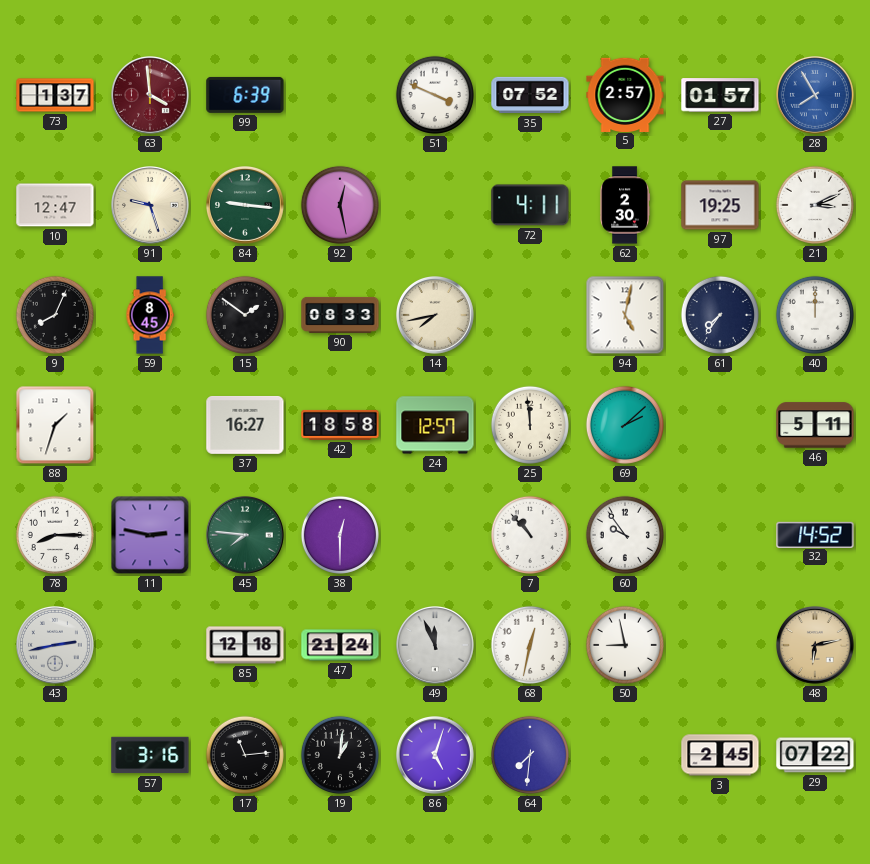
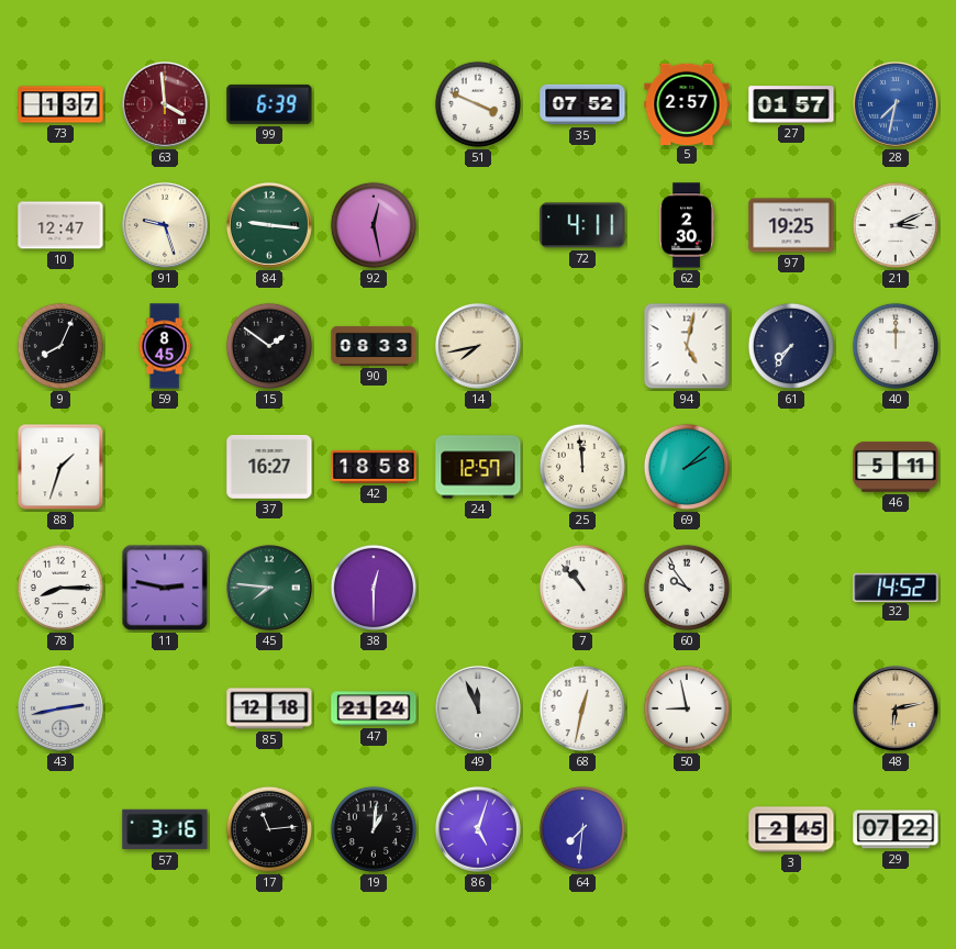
28: 7:55 -> 7:32
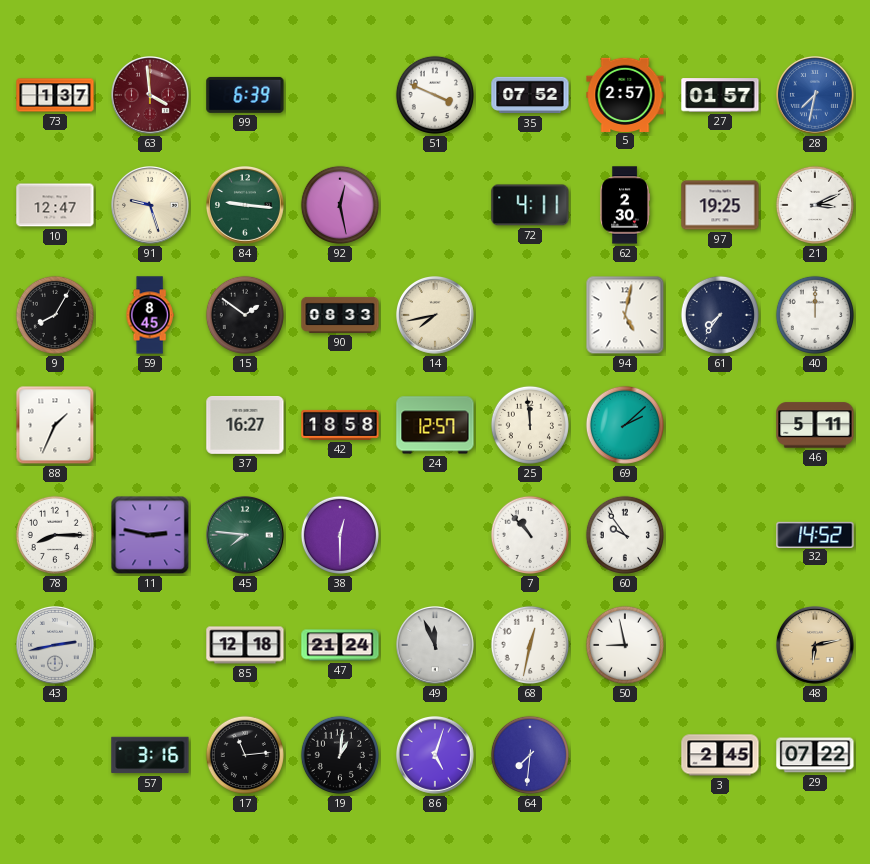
9: 8:04 -> 8:05
88: 1:33 -> 1:34
